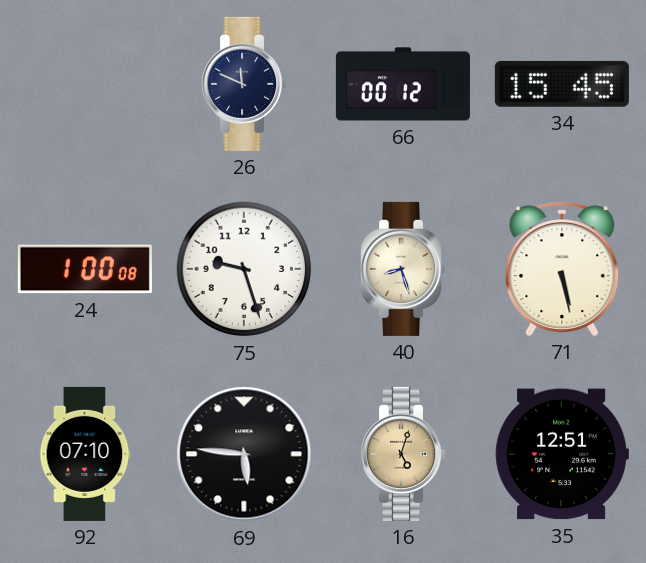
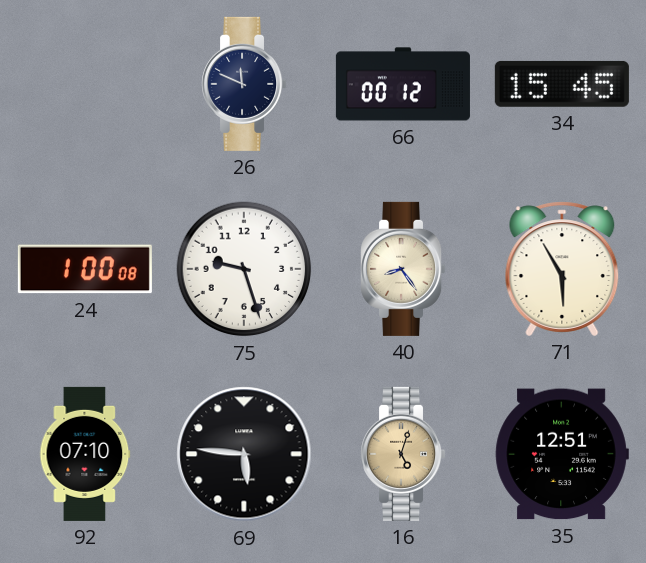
40: 8:27 -> 8:24
71: 5:28 -> 5:55
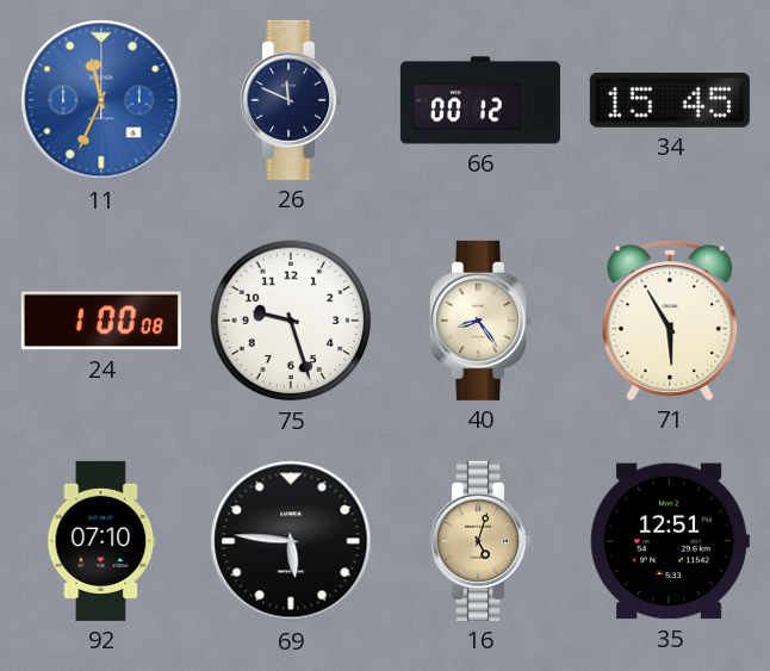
11: none -> 11:34
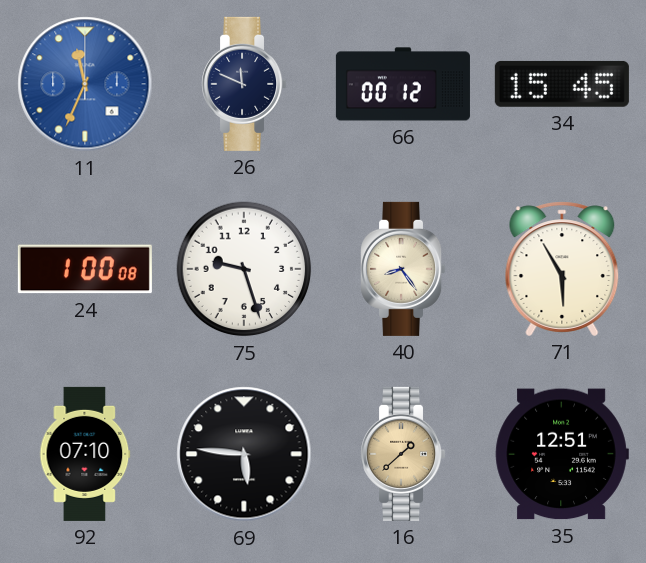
16: 5:03 -> 1:38
